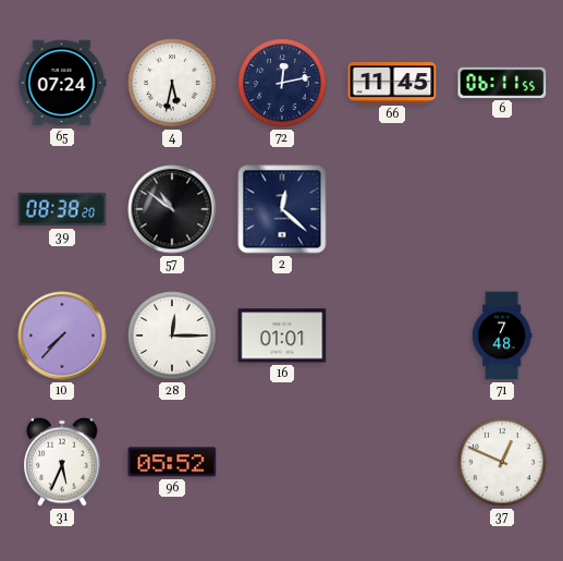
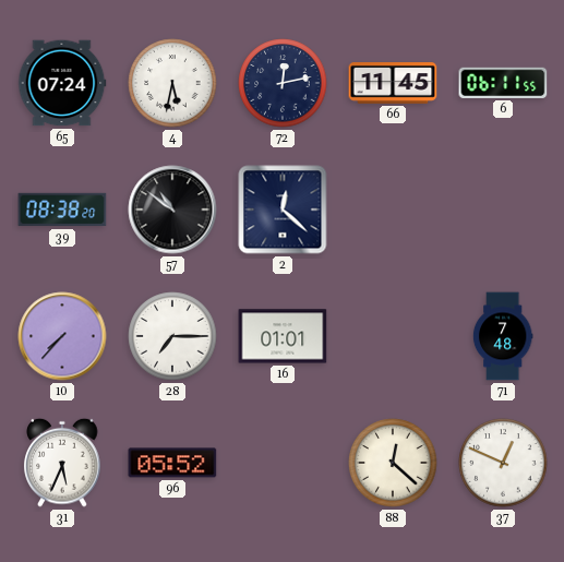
28: 12:15 -> 7:15
88: none -> 12:22
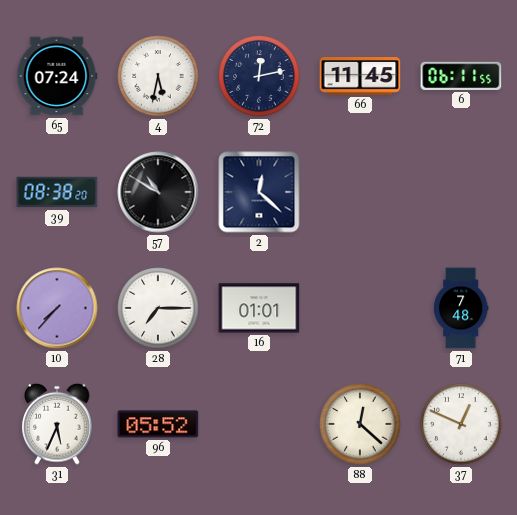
57: 10:51 -> 10:50
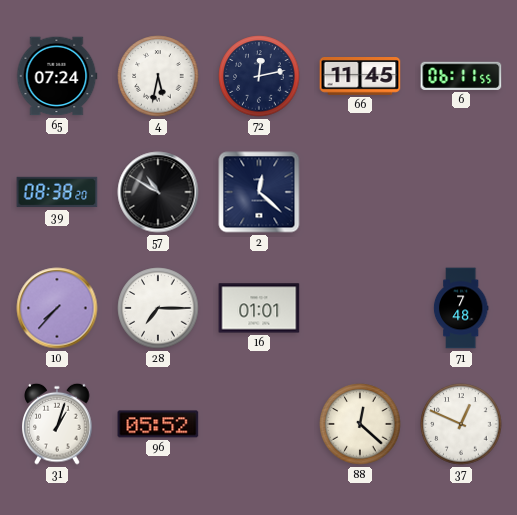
31: 5:34 -> 1:03
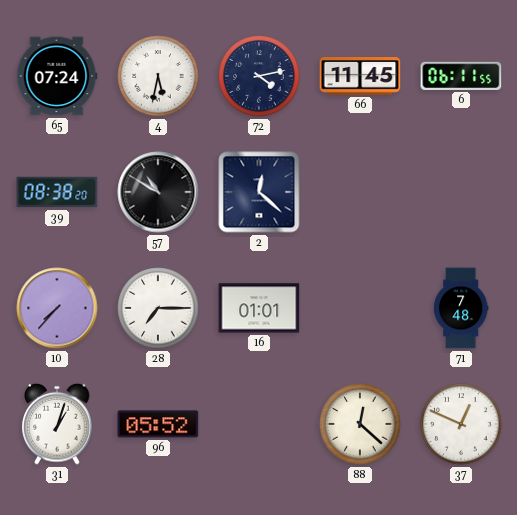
72: 12:13 -> 4:13
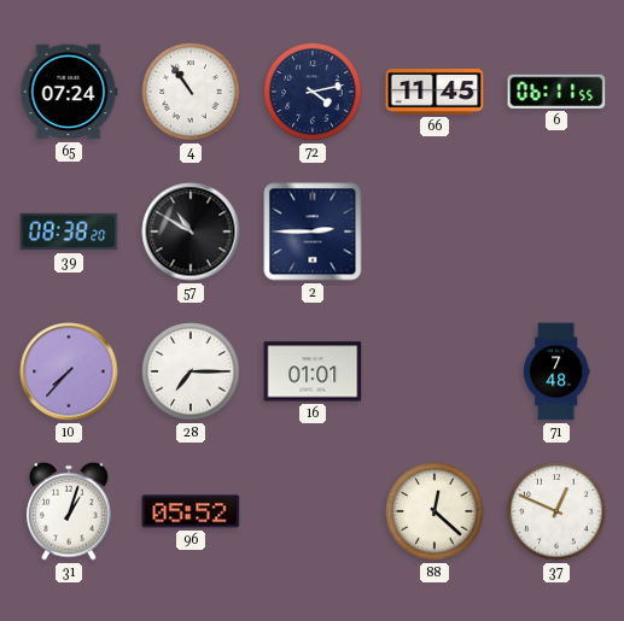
4: 5:32 -> 10:54
2: 12:22 -> 2:45
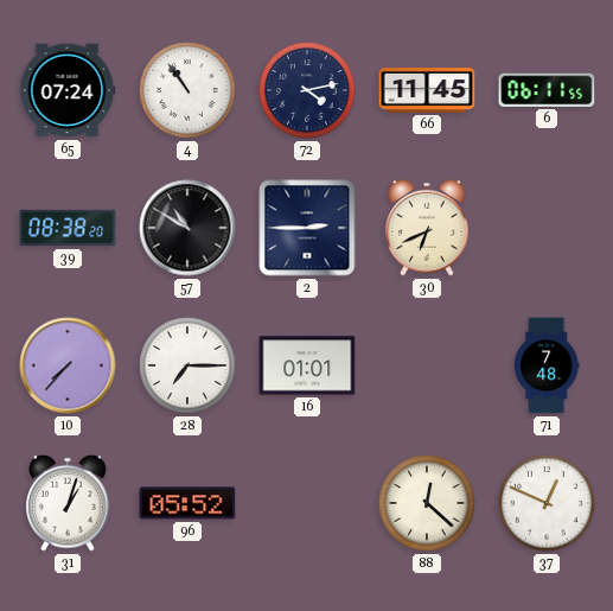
30: none -> 6:41
